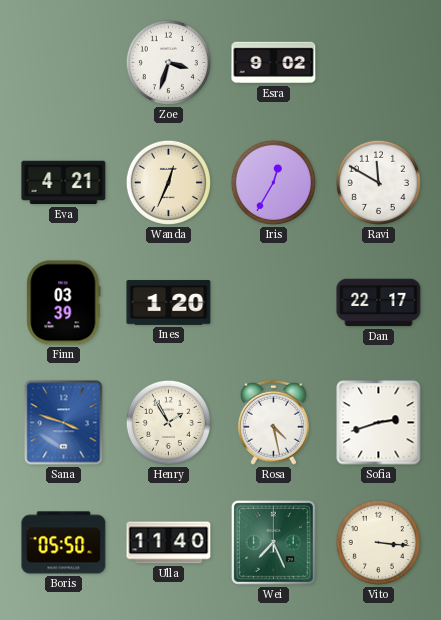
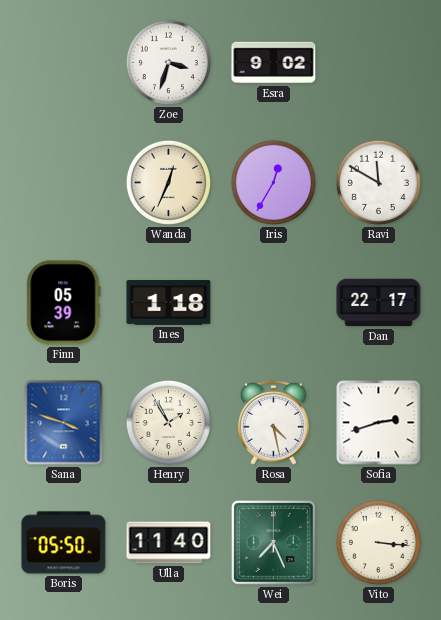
Eva: 4:21 -> none
Finn: 03:39 -> 05:39
Ines: 1:20 -> 1:18
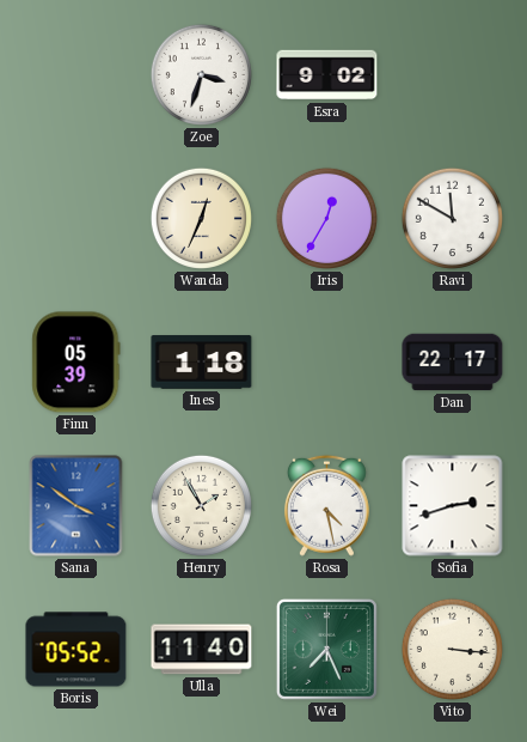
Sana: 3:48 -> 3:51
Boris: 05:50 -> 05:52
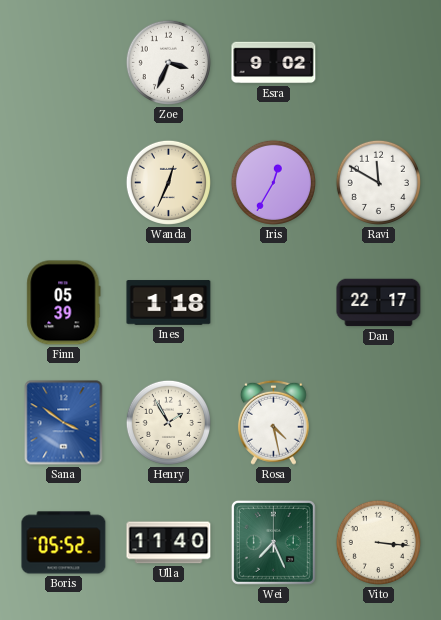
Zoe: 3:33 -> 3:34
Sofia: 2:42 -> none
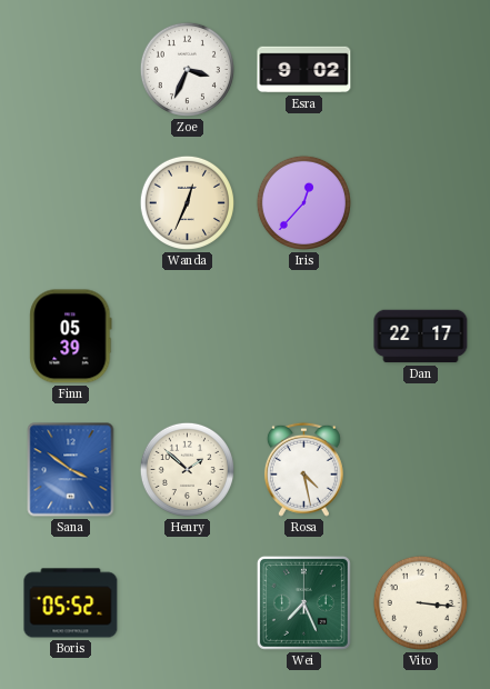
Iris: 12:35 -> 12:37
Ravi: 11:50 -> none
Ines: 1:18 -> none
Henry: 1:55 -> 1:52
Ulla: 11:40 -> none
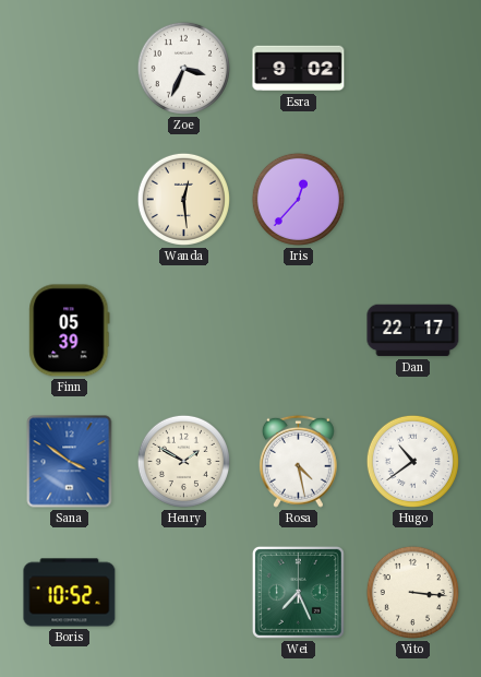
Wanda: 12:34 -> 12:29
Henry: 1:52 -> 1:50
Hugo: none -> 10:39
Boris: 05:52 -> 10:52
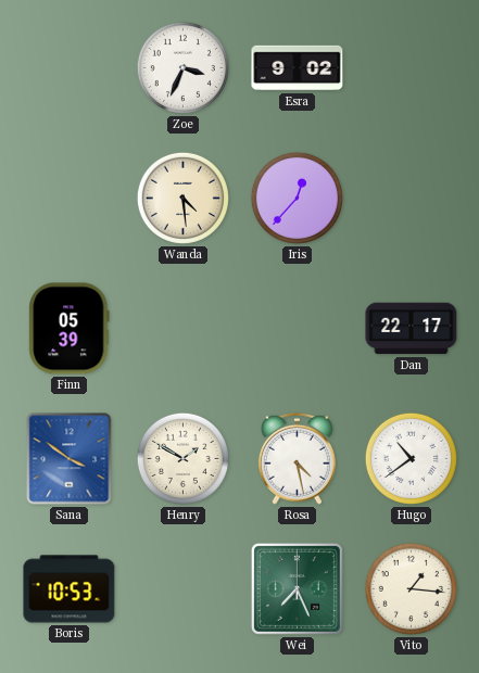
Wanda: 12:29 -> 4:29
Boris: 10:52 -> 10:53
Vito: 3:16 -> 1:16
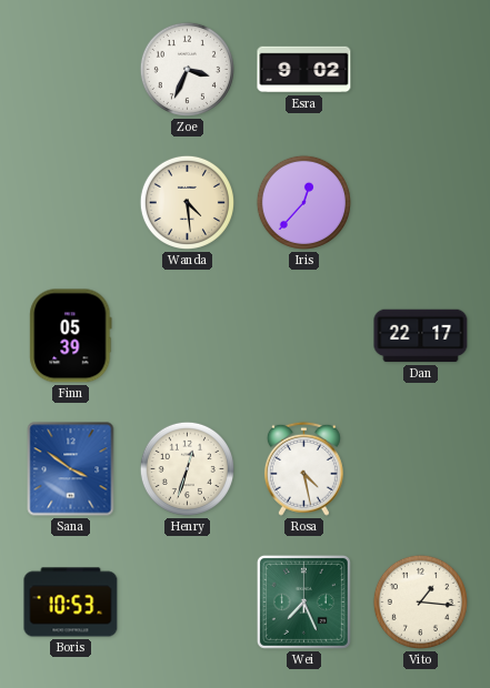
Henry: 1:50 -> 12:33
Hugo: 10:39 -> none
